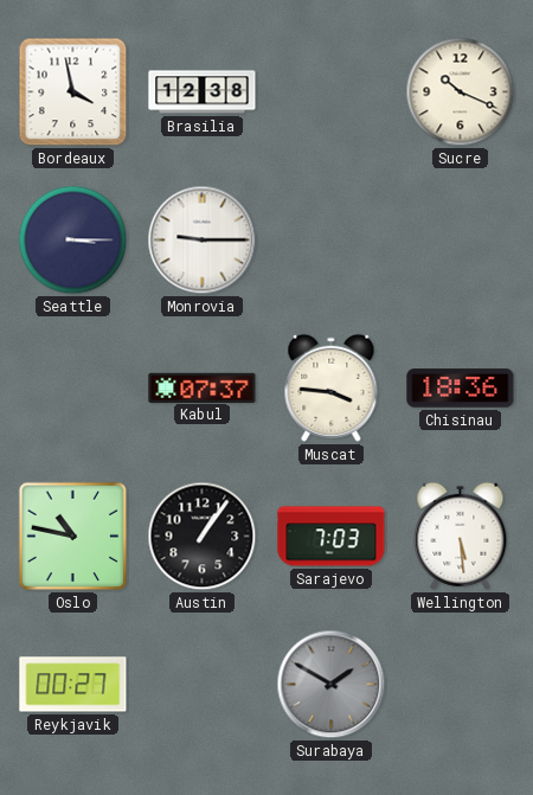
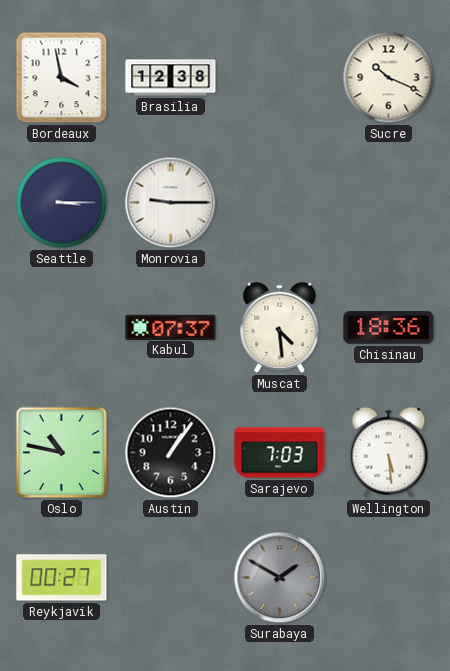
Muscat: 3:46 -> 4:29
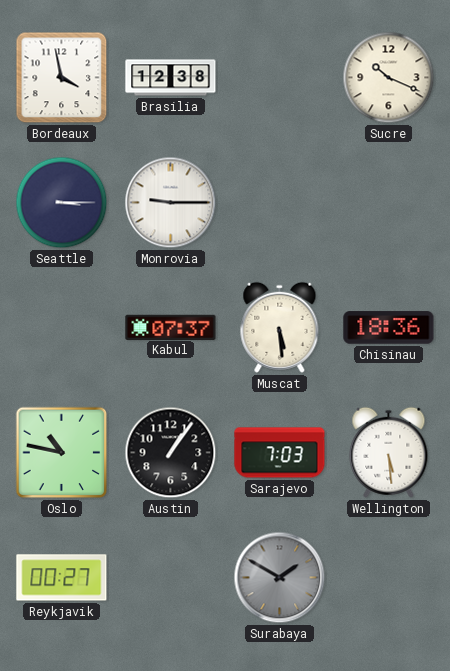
Muscat: 4:29 -> 5:29
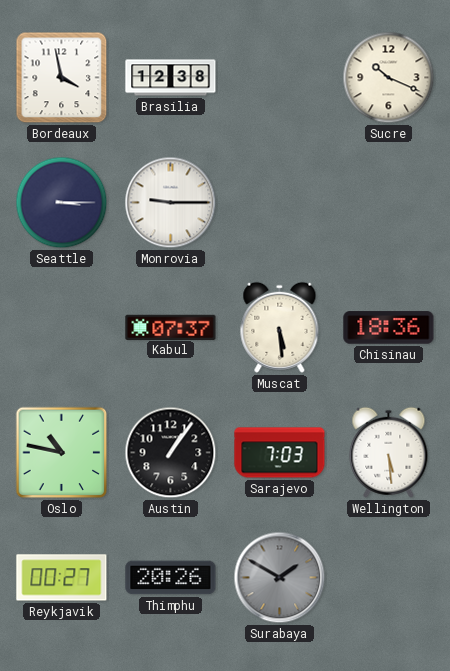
Thimphu: none -> 20:26
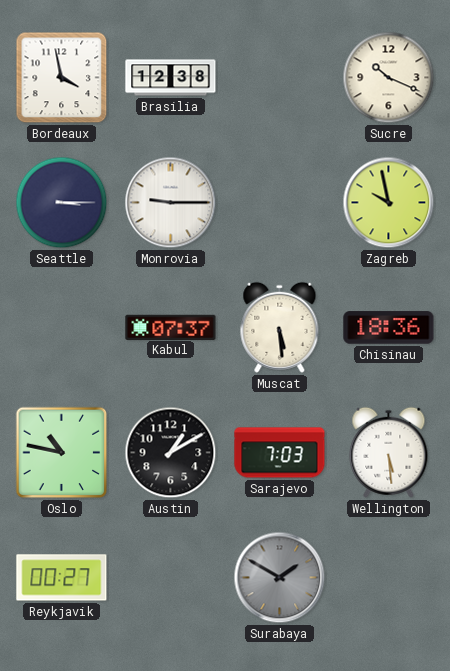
Zagreb: none -> 9:58
Austin: 1:06 -> 1:10
Thimphu: 20:26 -> none
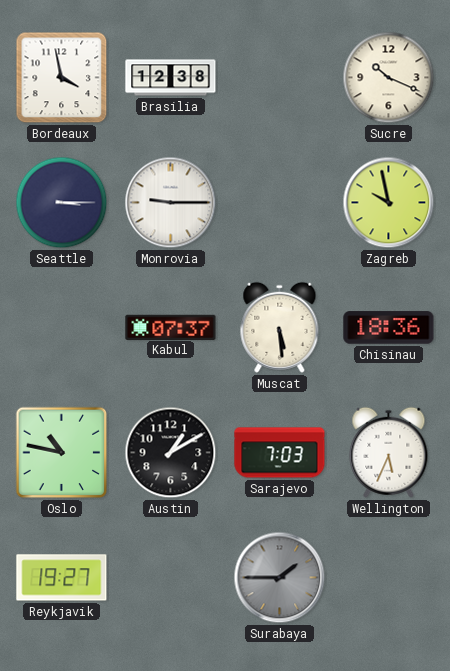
Wellington: 5:29 -> 5:34
Reykjavik: 00:27 -> 19:27
Surabaya: 1:50 -> 1:45
